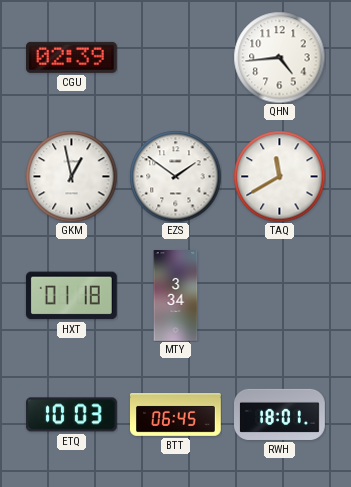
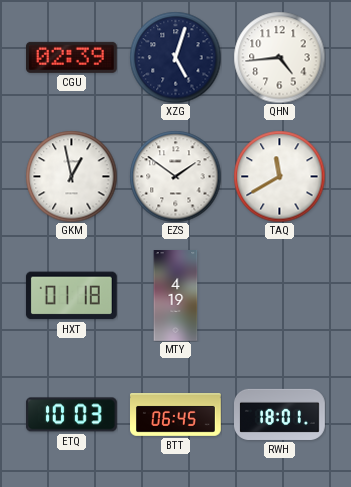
XZG: none -> 5:03
MTY: 3:34 -> 4:19
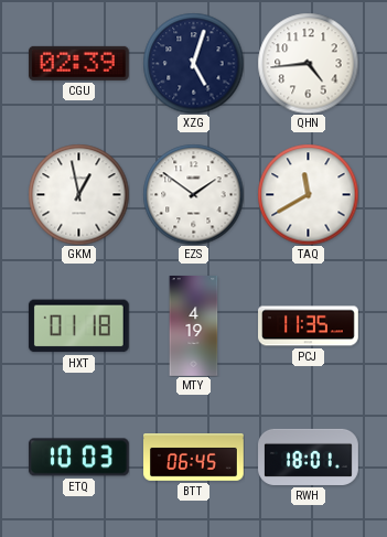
PCJ: none -> 11:35
